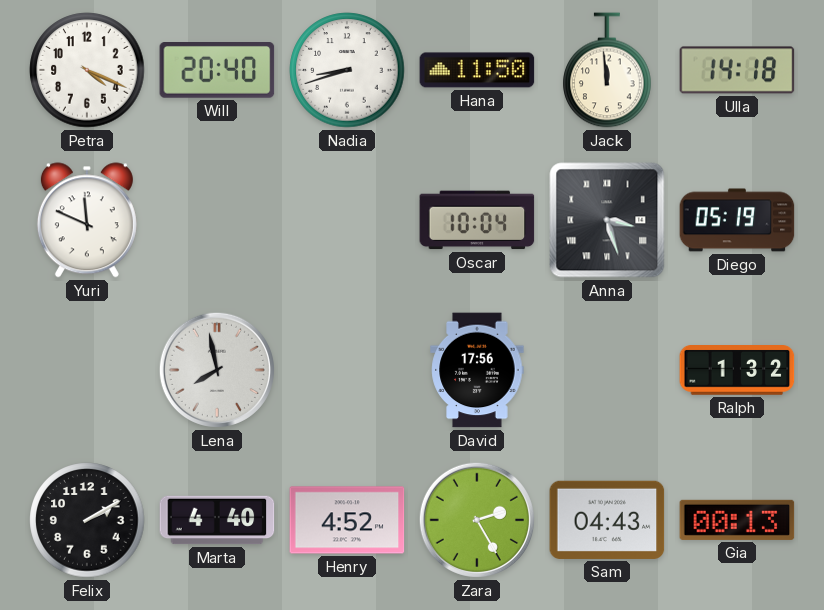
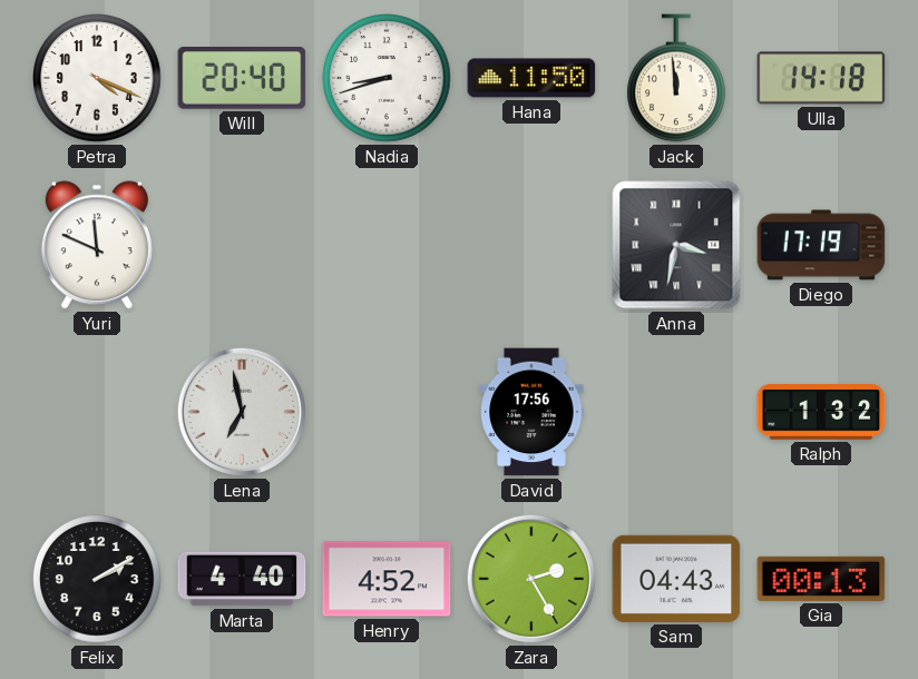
Oscar: 10:04 -> none
Anna: 3:27 -> 3:32
Diego: 05:19 -> 17:19
Lena: 7:58 -> 6:58
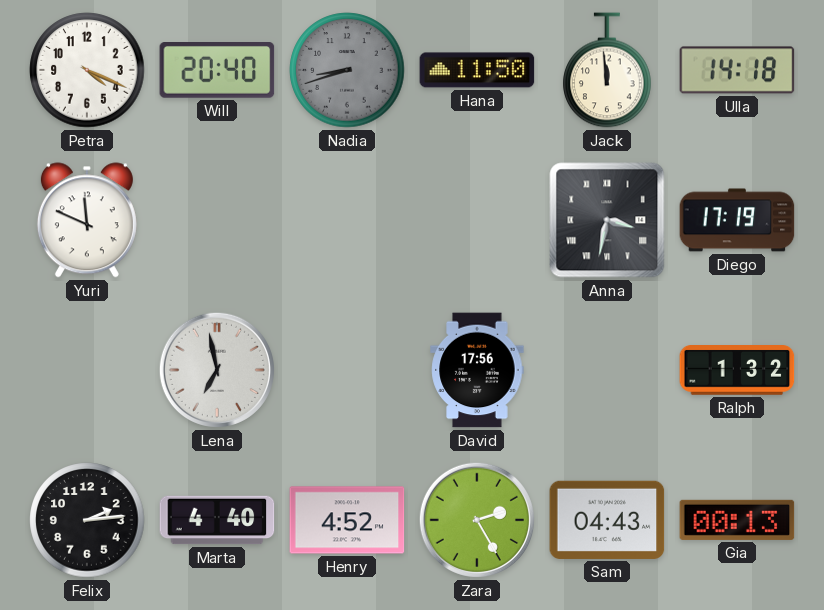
Nadia dial: white -> grey
Felix: 2:10 -> 2:14
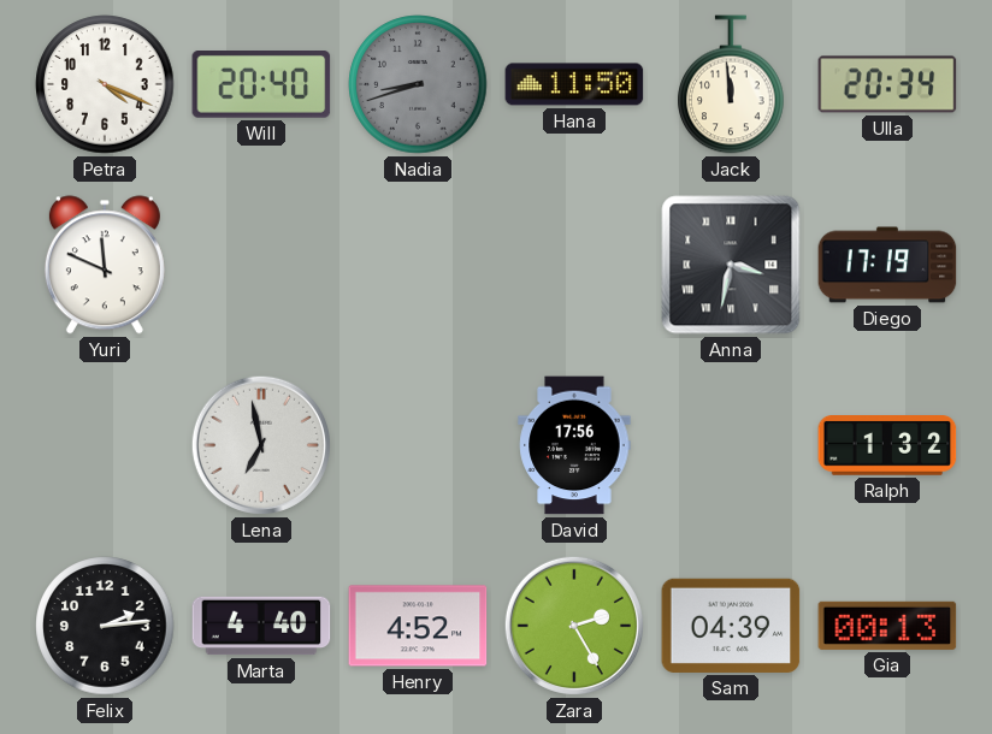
Ulla: 14:18 -> 20:34
Sam: 04:43 -> 04:39
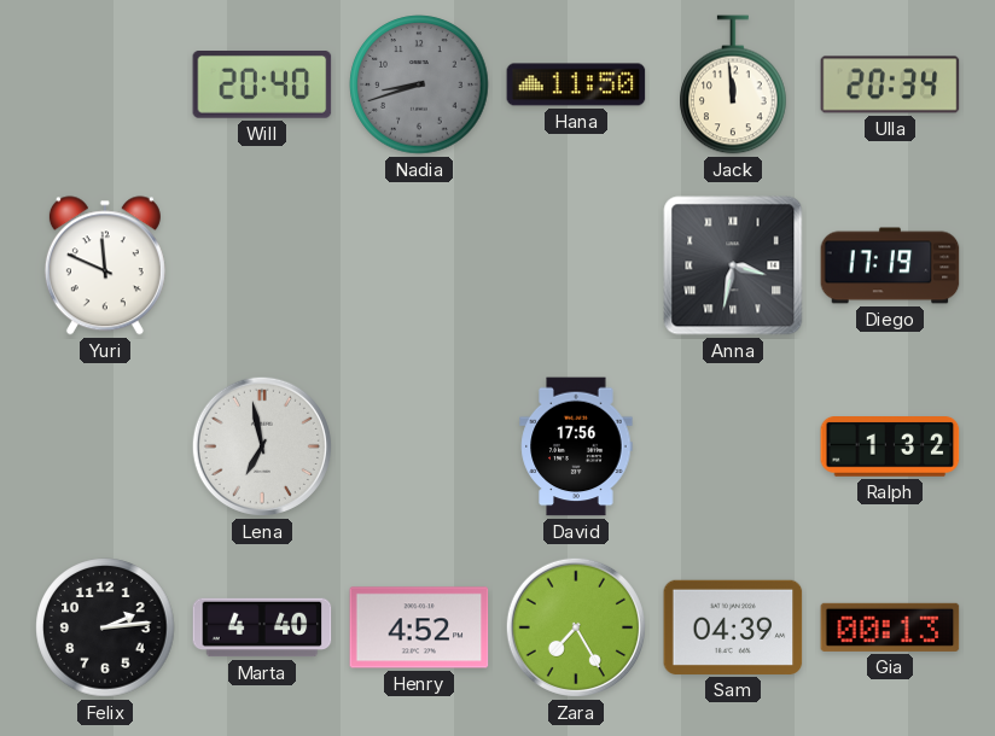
Petra: 4:19 -> none
Zara: 2:25 -> 7:25
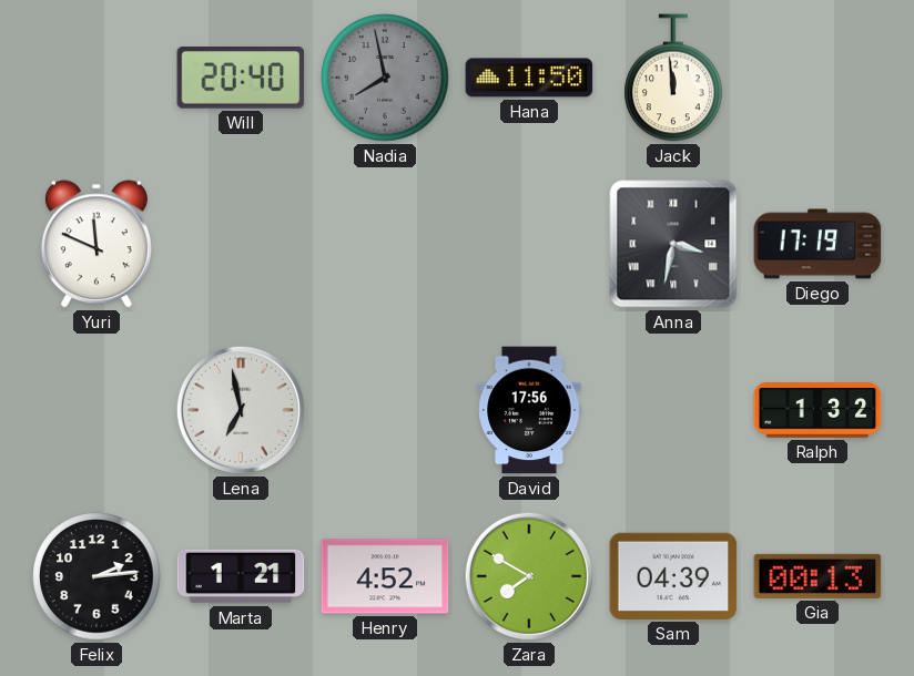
Nadia: 8:42 -> 7:58
Ulla: 20:34 -> none
Marta: 4:40 -> 1:21
Zara: 7:25 -> 7:50
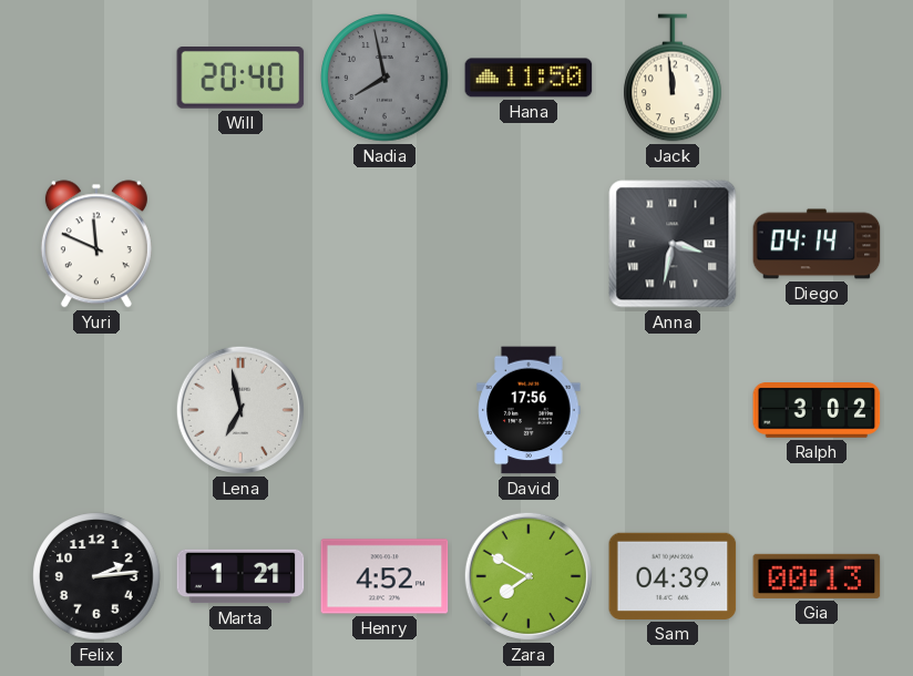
Diego: 17:19 -> 04:14
Ralph: 1:32 -> 3:02
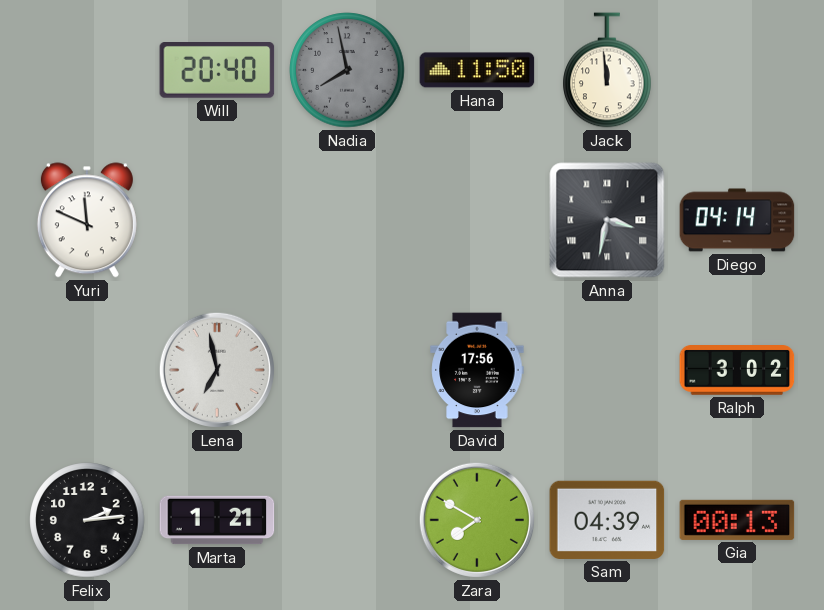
Henry: 4:52 -> none
